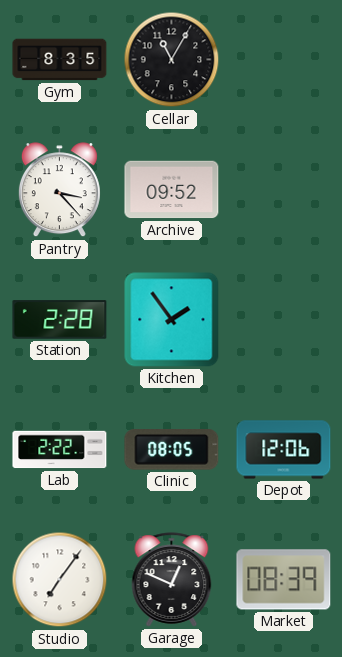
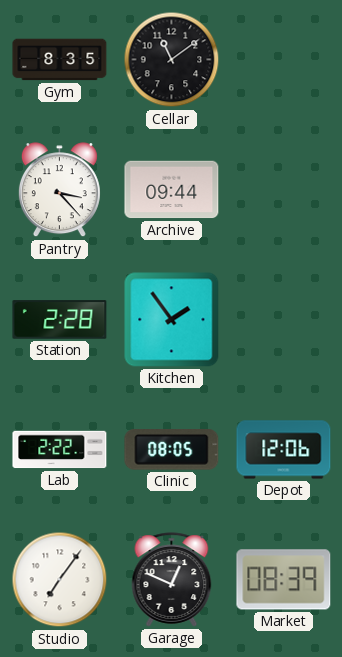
Cellar: 11:05 -> 11:09
Archive: 09:52 -> 09:44
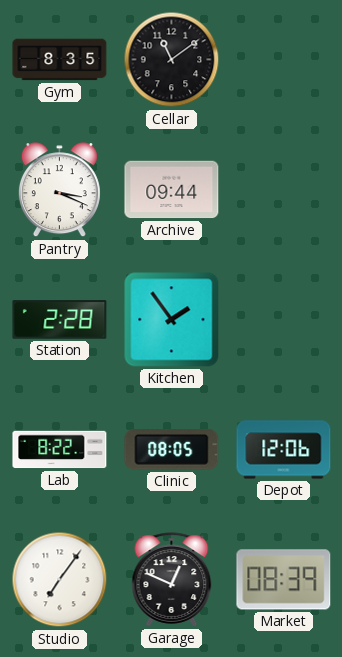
Pantry: 3:23 -> 3:19
Lab: 2:22 -> 8:22
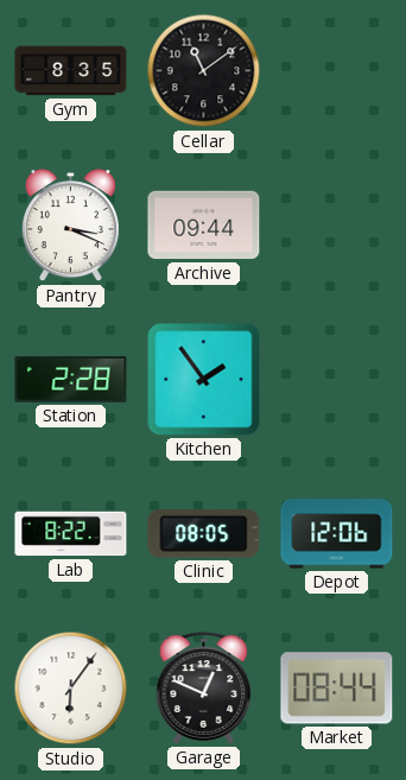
Studio: 7:06 -> 6:06
Market: 08:39 -> 08:44
